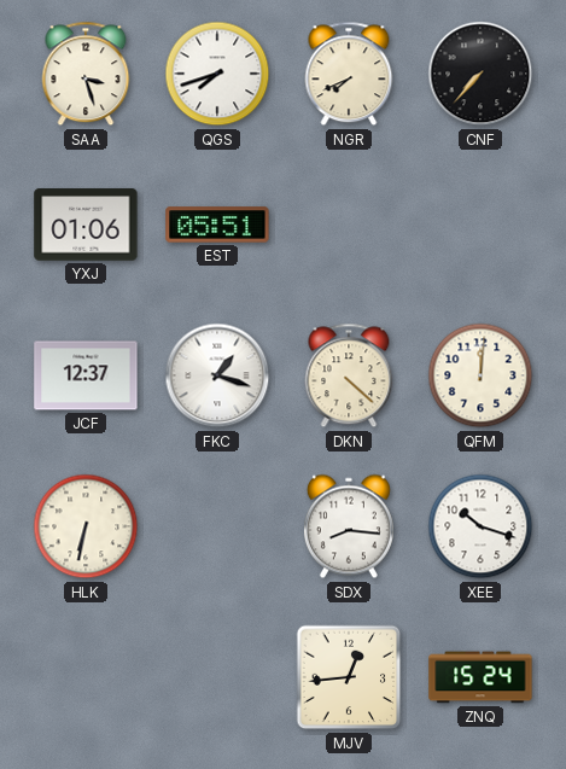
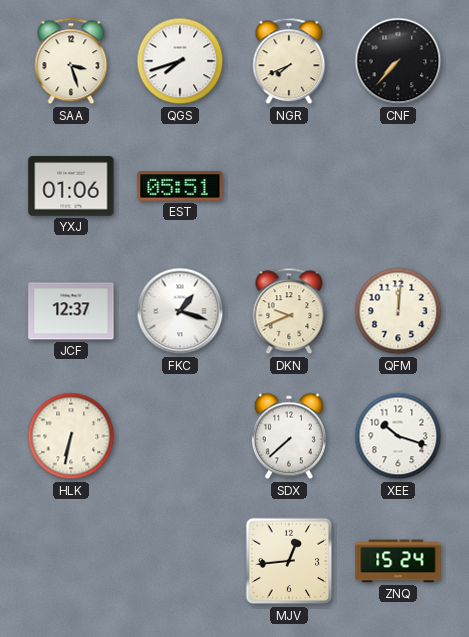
DKN: 4:22 -> 9:41
SDX: 8:16 -> 7:38
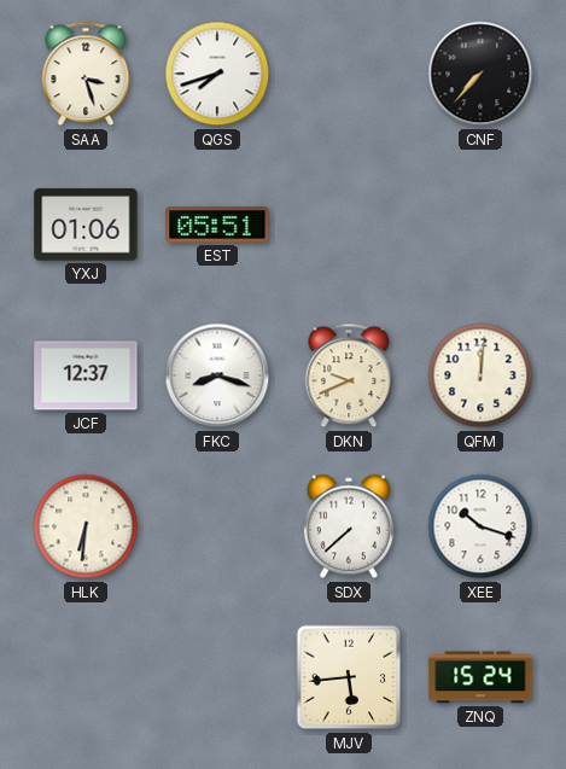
NGR: 7:41 -> none
FKC: 1:18 -> 8:18
HLK: 6:32 -> 6:31
MJV: 12:44 -> 5:44
